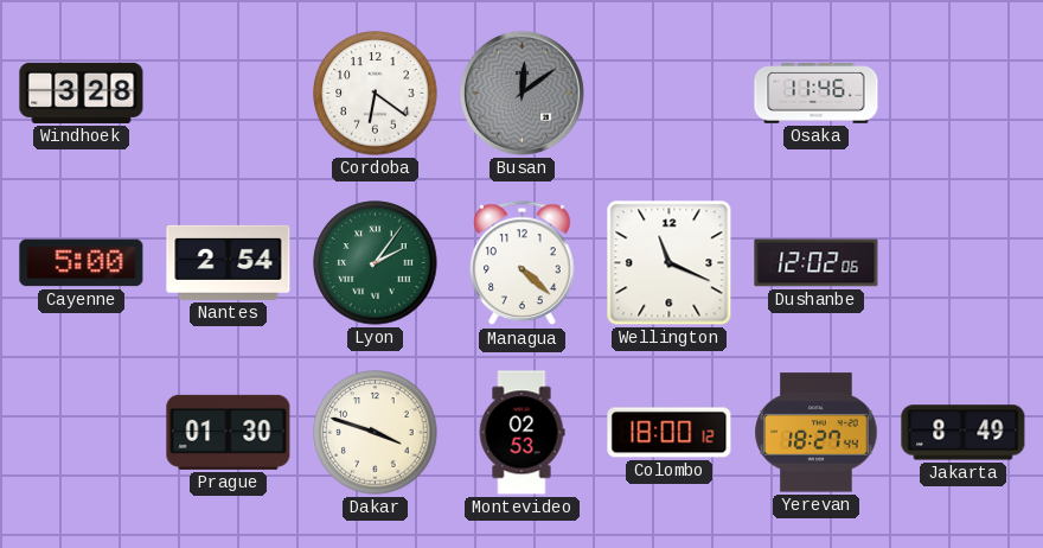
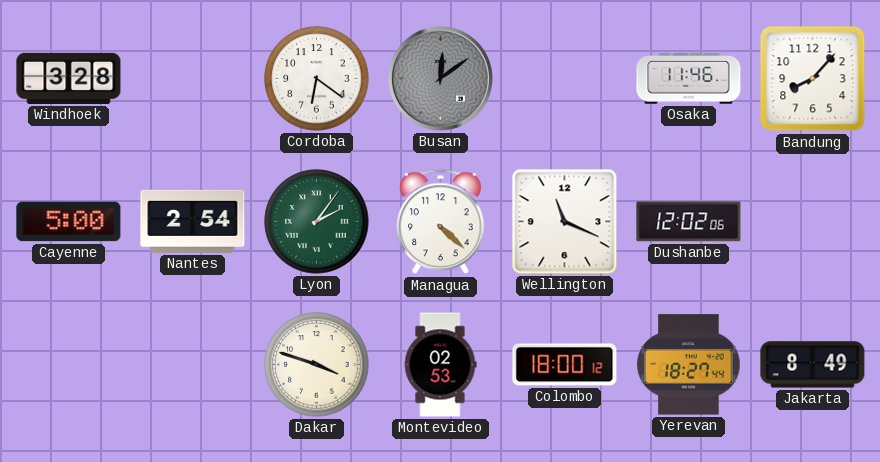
Bandung: none -> 8:07
Prague: 01:30 -> none
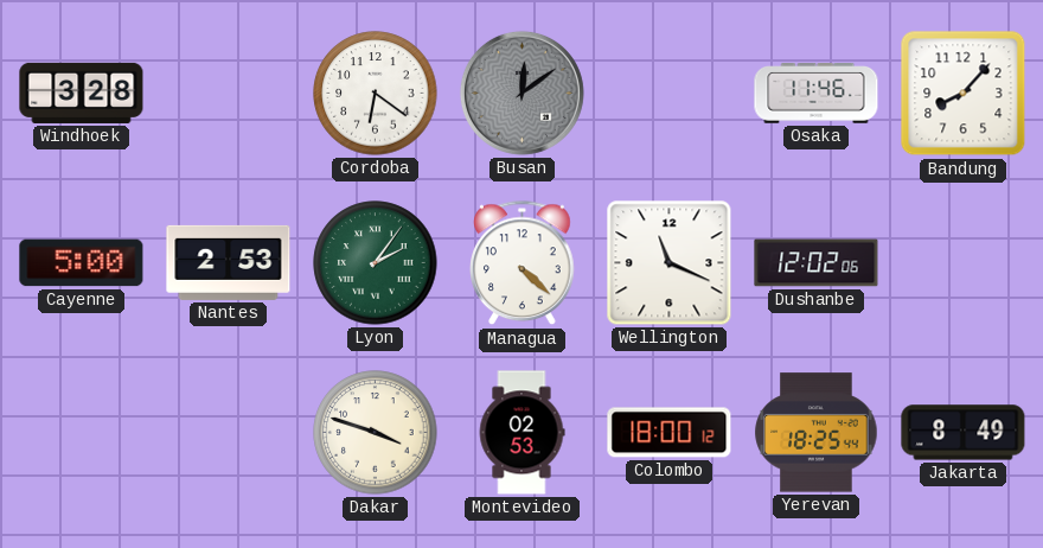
Nantes: 2:54 -> 2:53
Yerevan: 18:27 -> 18:25
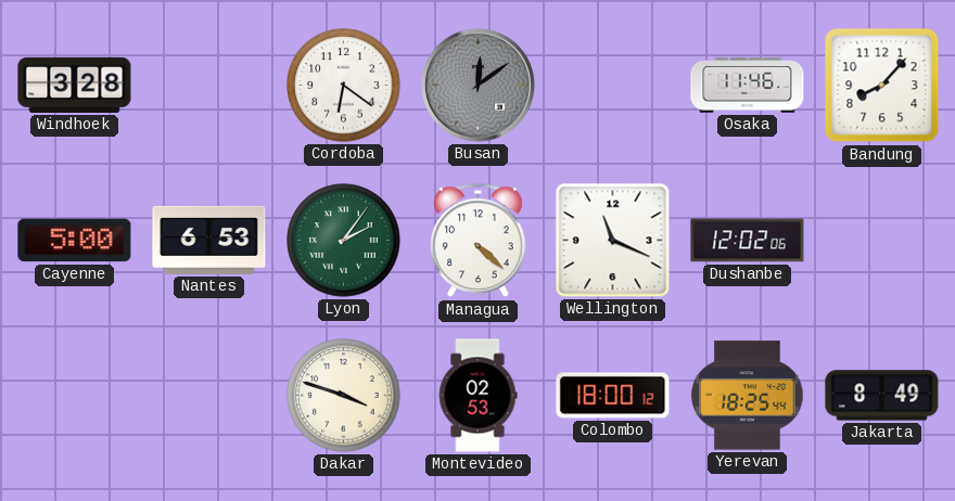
Nantes: 2:53 -> 6:53
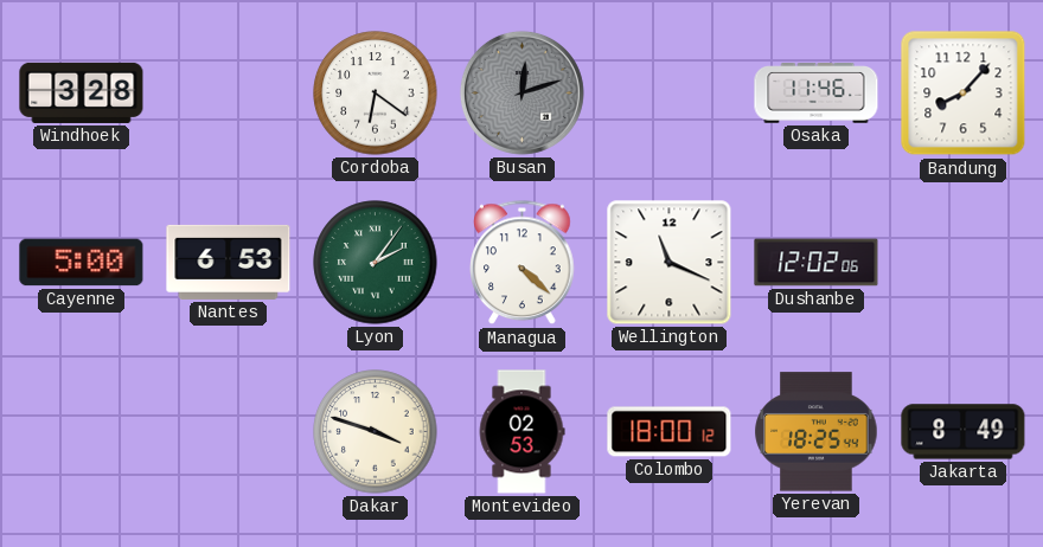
Busan: 12:09 -> 12:12
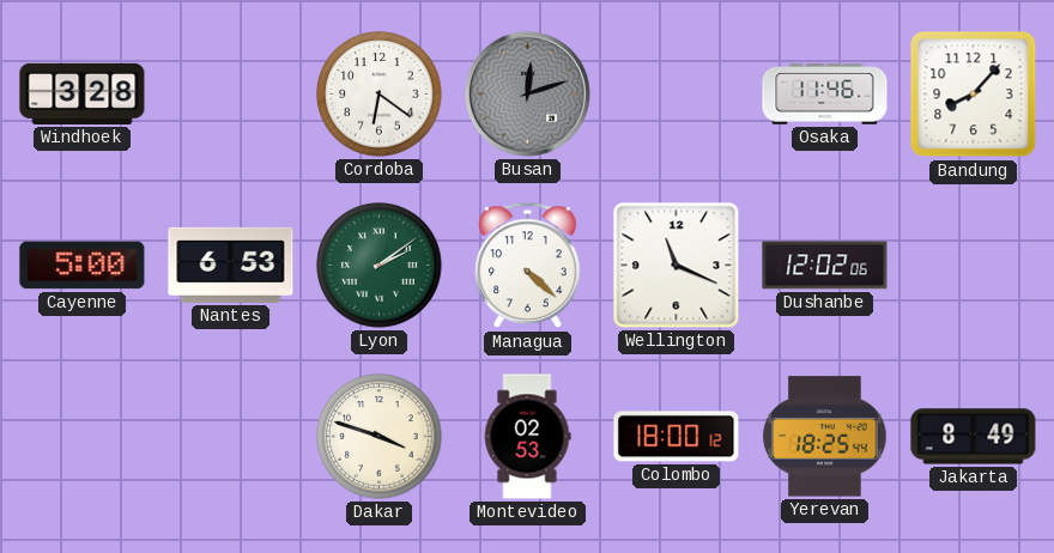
Lyon: 2:06 -> 2:09
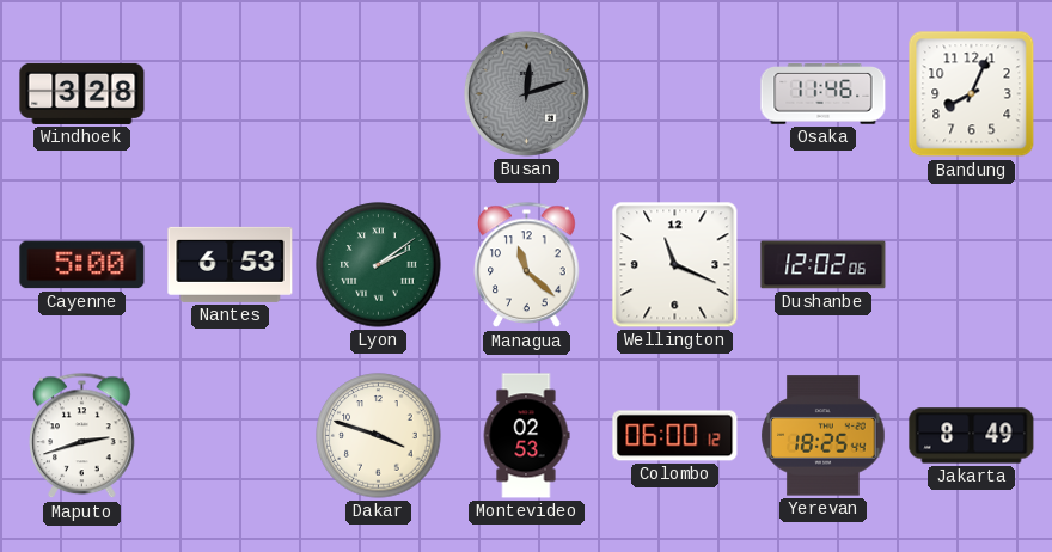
Cordoba: 6:21 -> none
Bandung: 8:07 -> 8:04
Managua: 4:22 -> 11:22
Maputo: none -> 2:42
Colombo: 18:00 -> 06:00
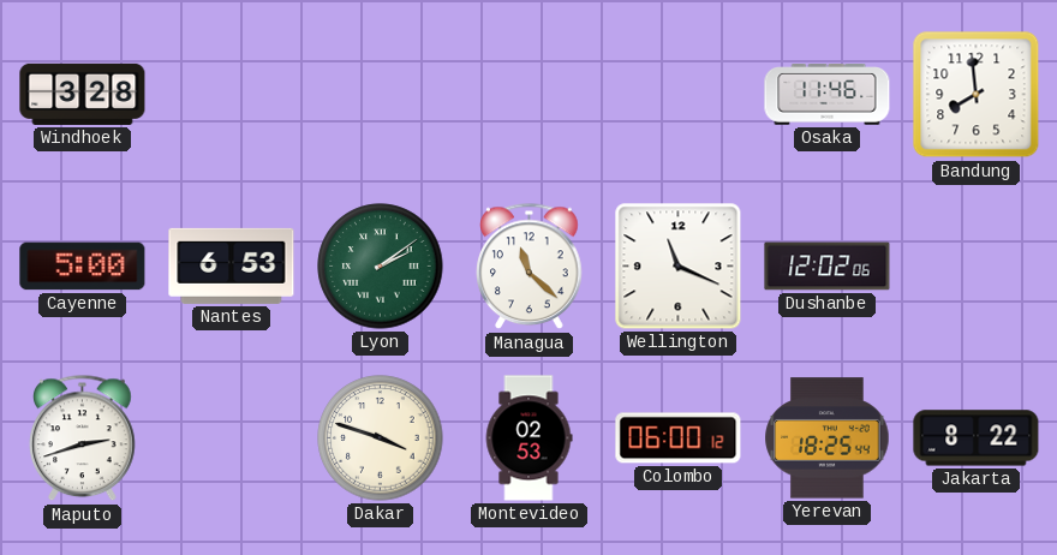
Busan: 12:12 -> none
Bandung: 8:04 -> 7:59
Jakarta: 8:49 -> 8:22
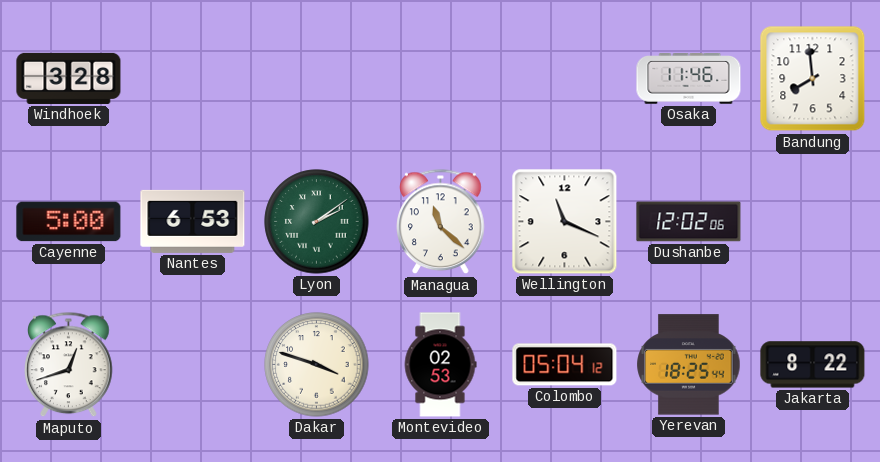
Maputo: 2:42 -> 12:42
Colombo: 06:00 -> 05:04
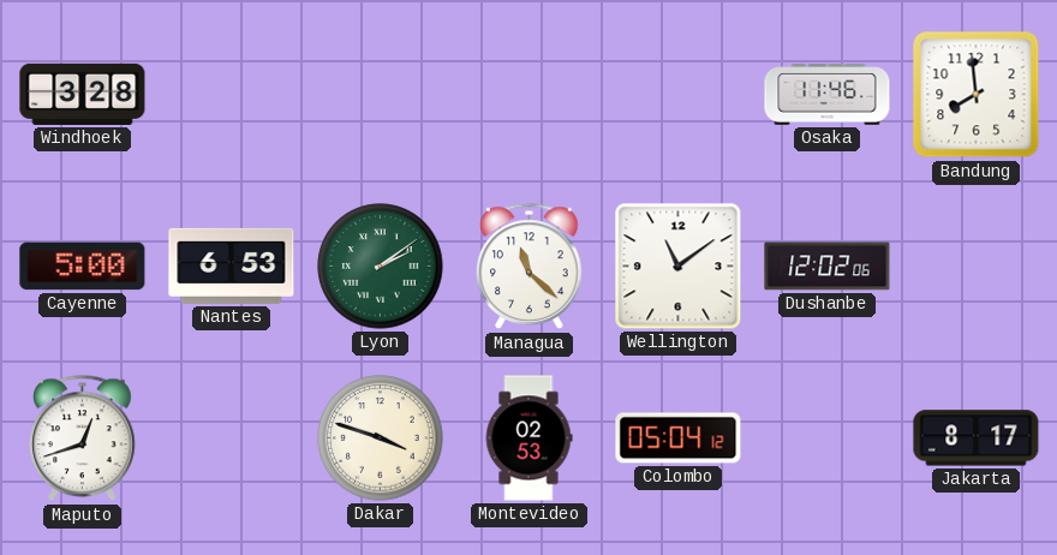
Wellington: 11:19 -> 11:09
Yerevan: 18:25 -> none
Jakarta: 8:22 -> 8:17
